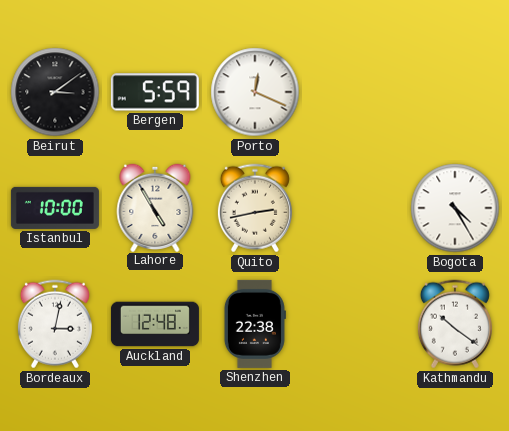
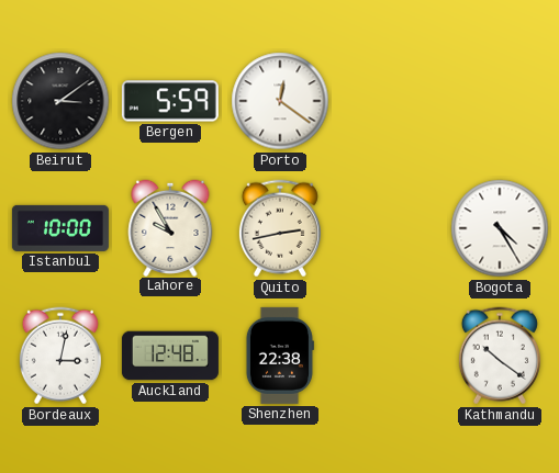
Porto: 12:19 -> 12:21
Lahore: 4:55 -> 9:55
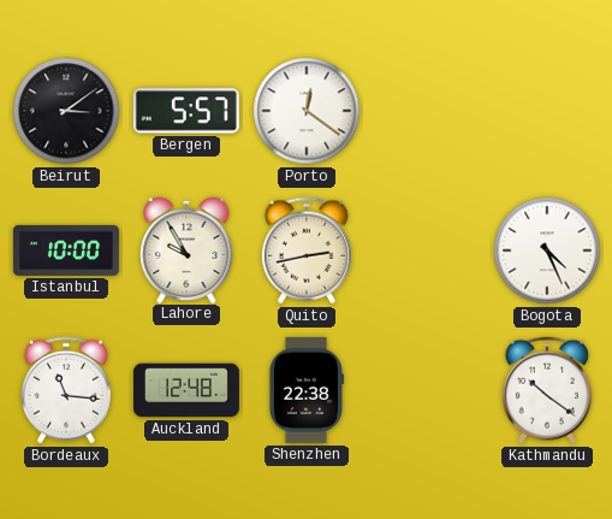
Bergen: 5:59 -> 5:57
Bogota: 4:25 -> 4:26
Bordeaux: 3:02 -> 11:16
